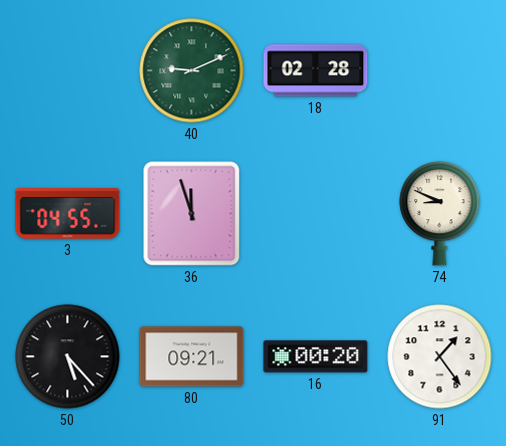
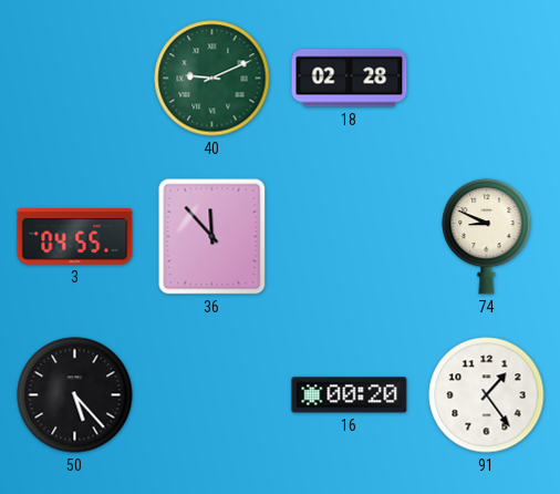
36: 11:57 -> 11:53
80: 09:21 -> none
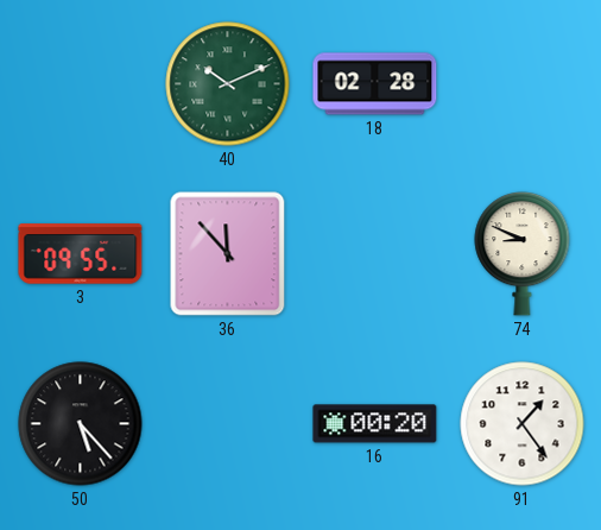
40: 9:11 -> 10:11
3: 04:55 -> 09:55
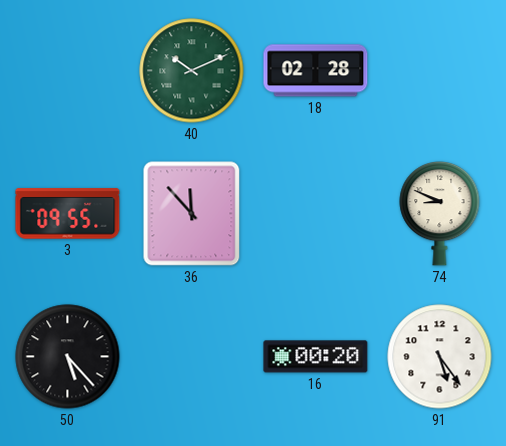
91: 1:24 -> 5:24
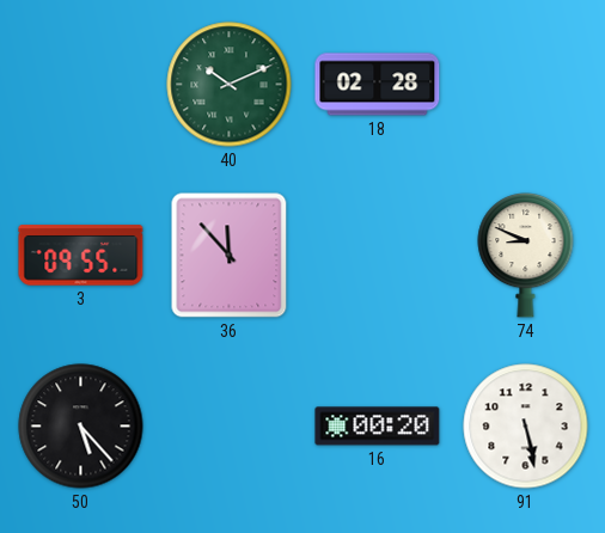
91: 5:24 -> 5:28
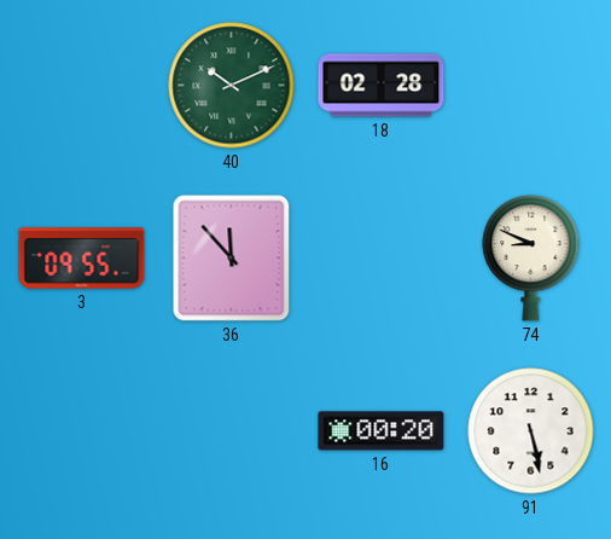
50: 5:23 -> none
